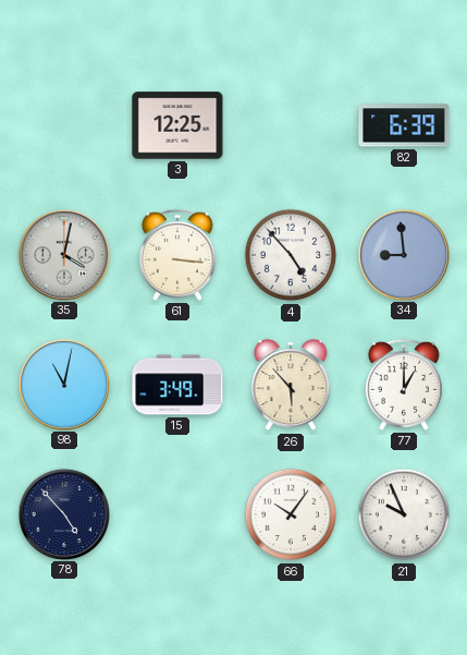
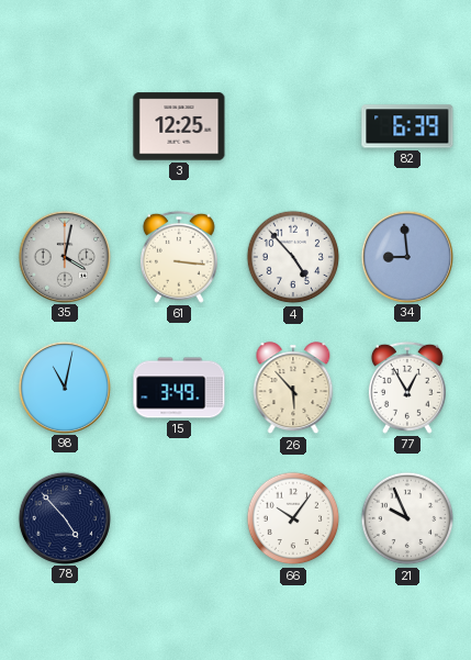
77: 1:00 -> 12:55
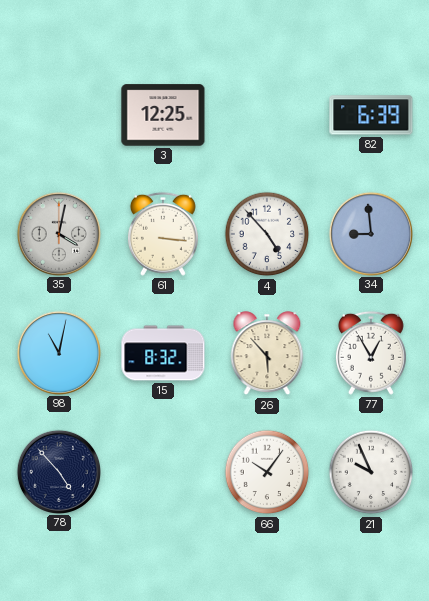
15: 3:49 -> 8:32
